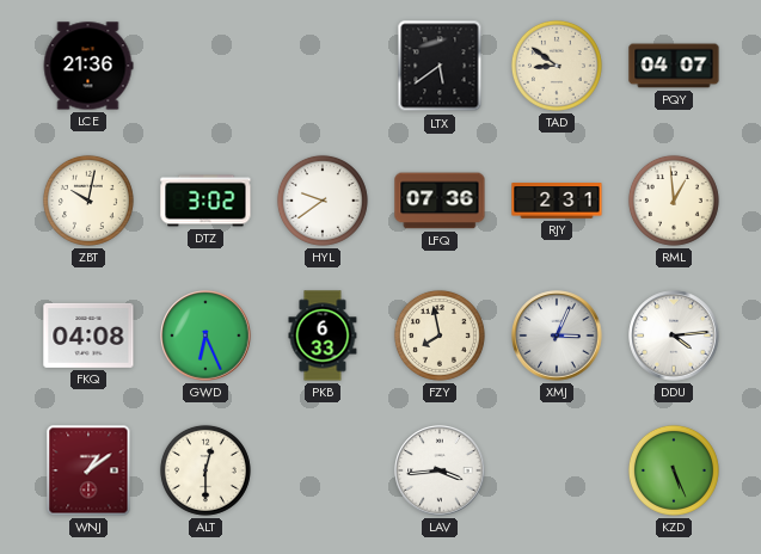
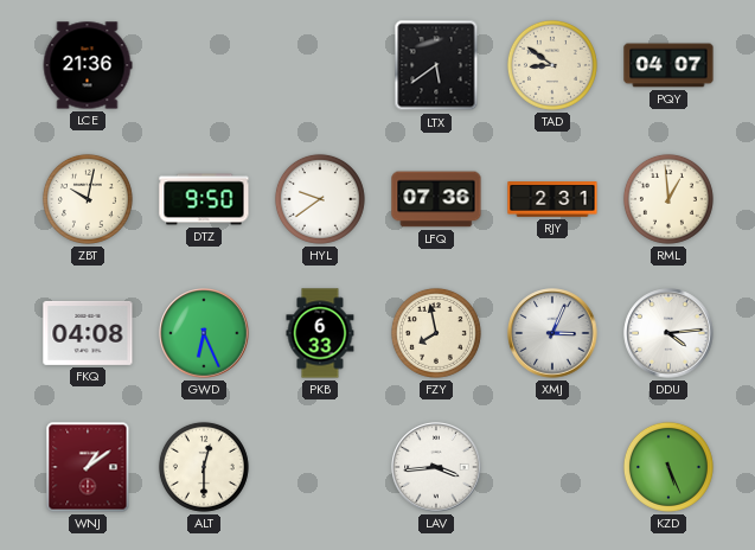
DTZ: 3:02 -> 9:50
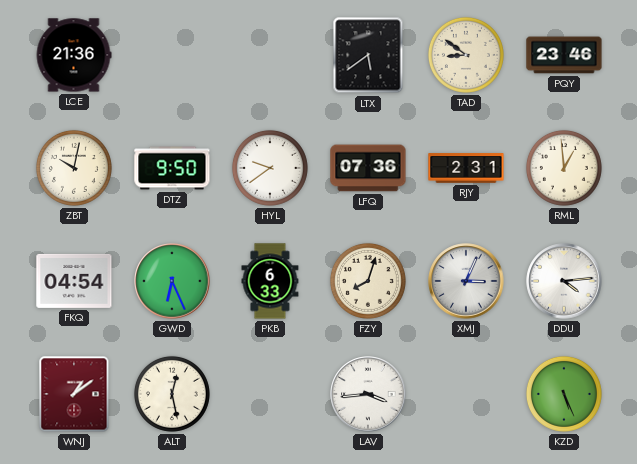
PQY: 04:07 -> 23:46
FKQ: 04:08 -> 04:54
FZY: 7:58 -> 8:03
ALT: 12:30 -> 12:28
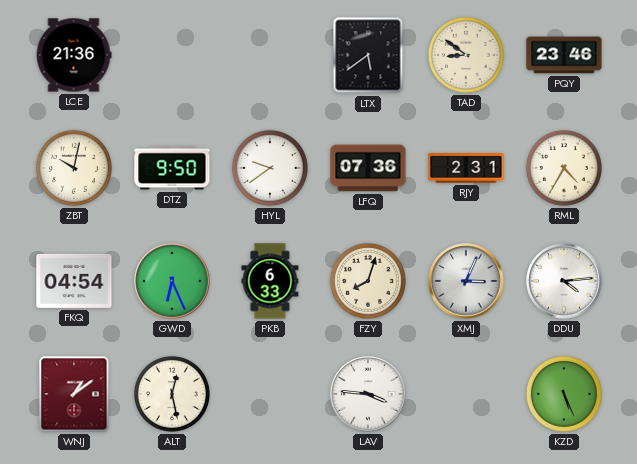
RML: 12:59 -> 4:35
LAV: 3:44 -> 3:46
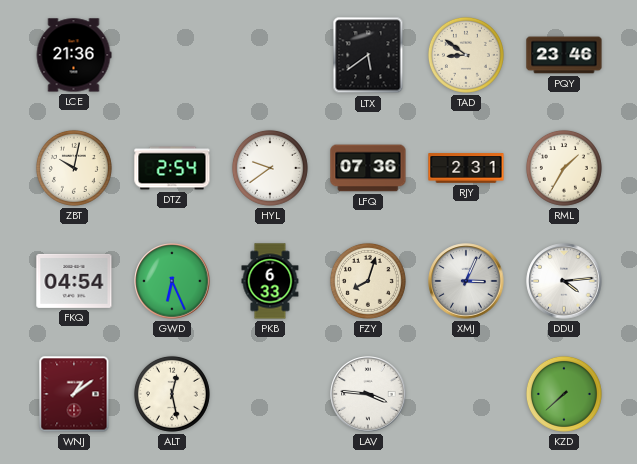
DTZ: 9:50 -> 2:54
RML: 4:35 -> 1:35
KZD: 5:26 -> 7:38
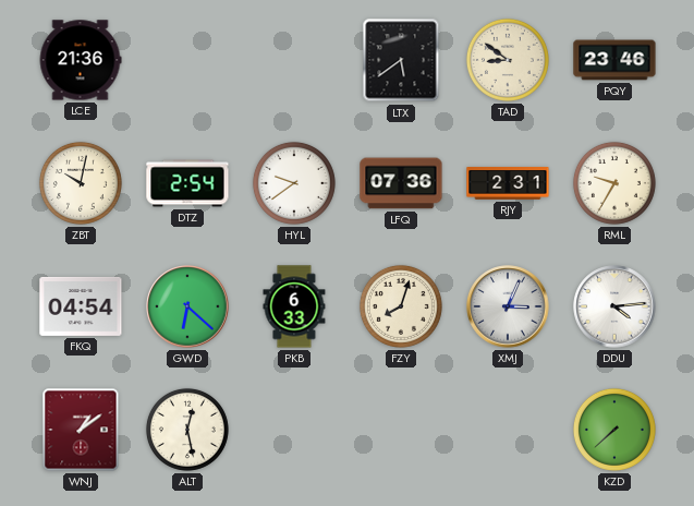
RML: 1:35 -> 9:35
GWD: 6:26 -> 6:22
LAV: 3:46 -> none
